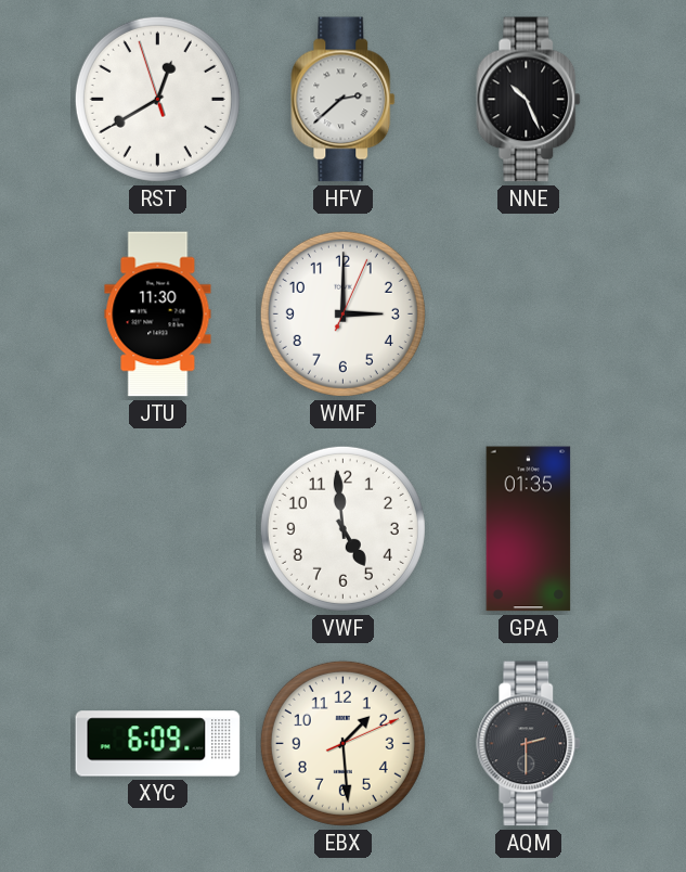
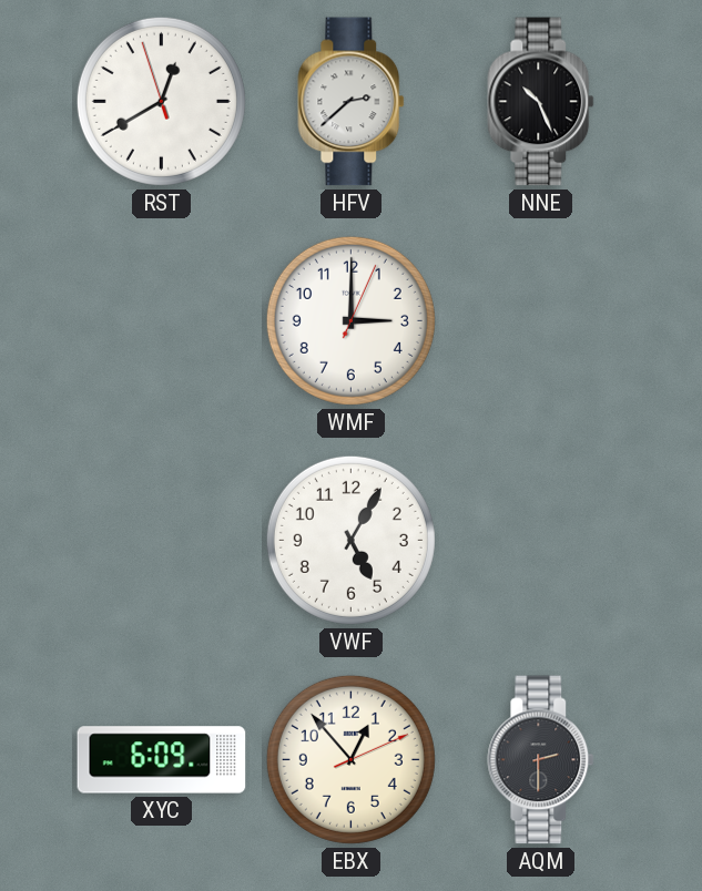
JTU: 11:30 -> none
VWF: 4:59 -> 5:05
GPA: 01:35 -> none
EBX: 1:29 -> 12:53
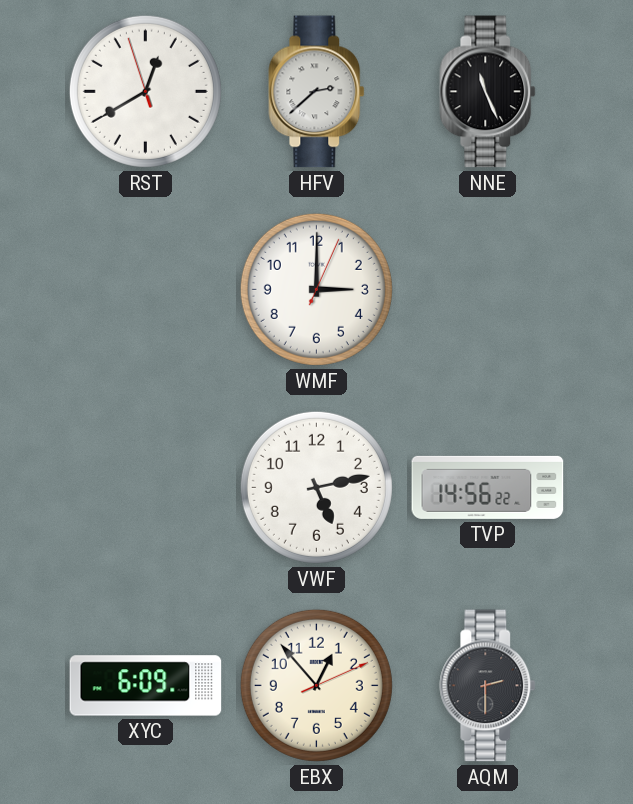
NNE: 10:26 -> 11:26
VWF: 5:05 -> 5:13
TVP: none -> 14:56
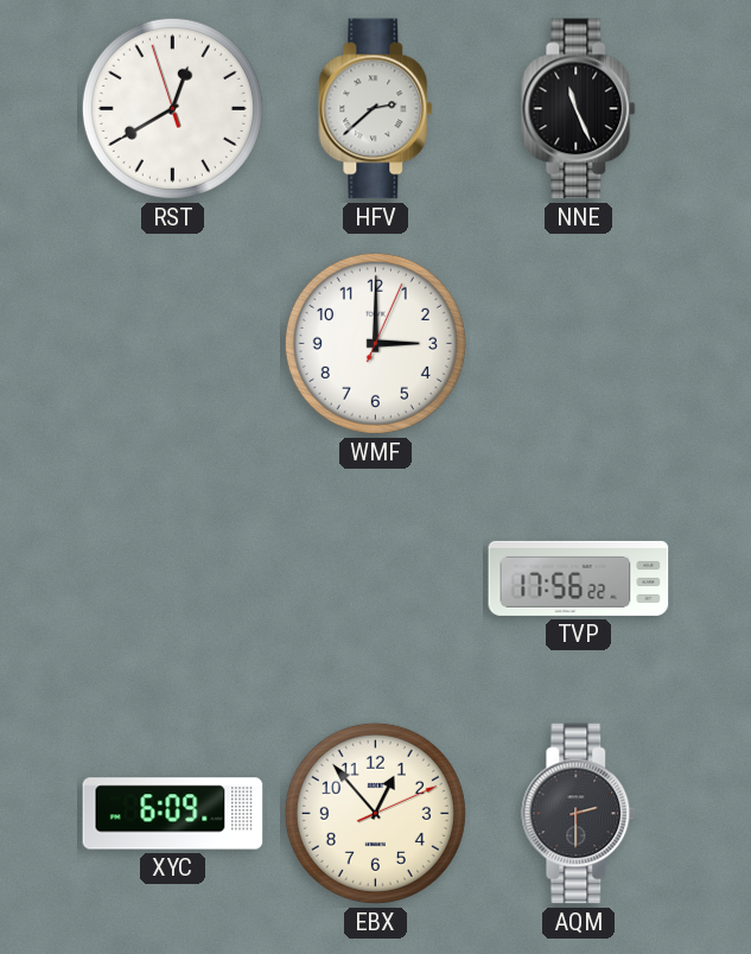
VWF: 5:13 -> none
TVP: 14:56 -> 17:56
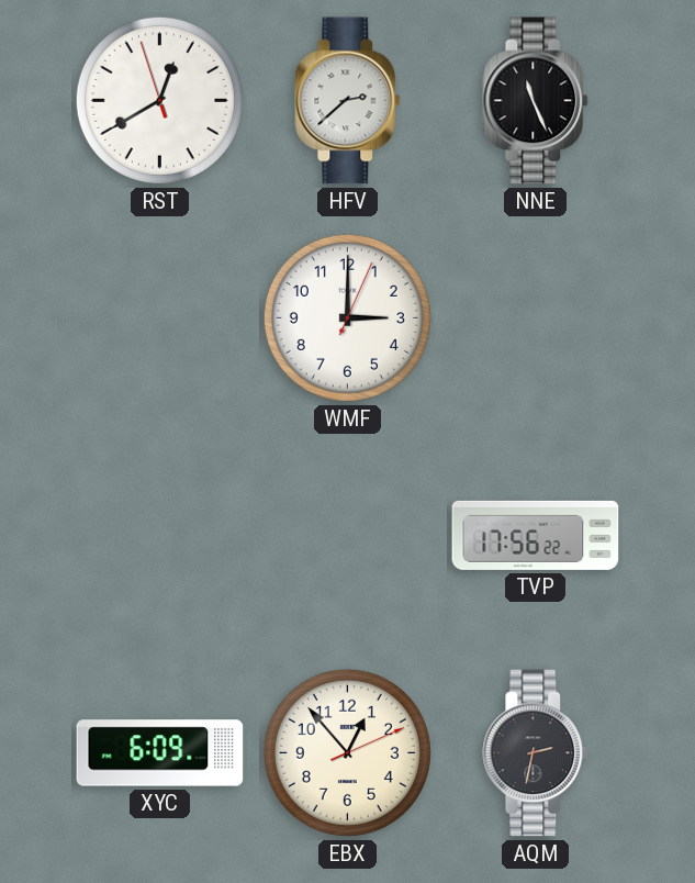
AQM: 2:30 -> 2:32
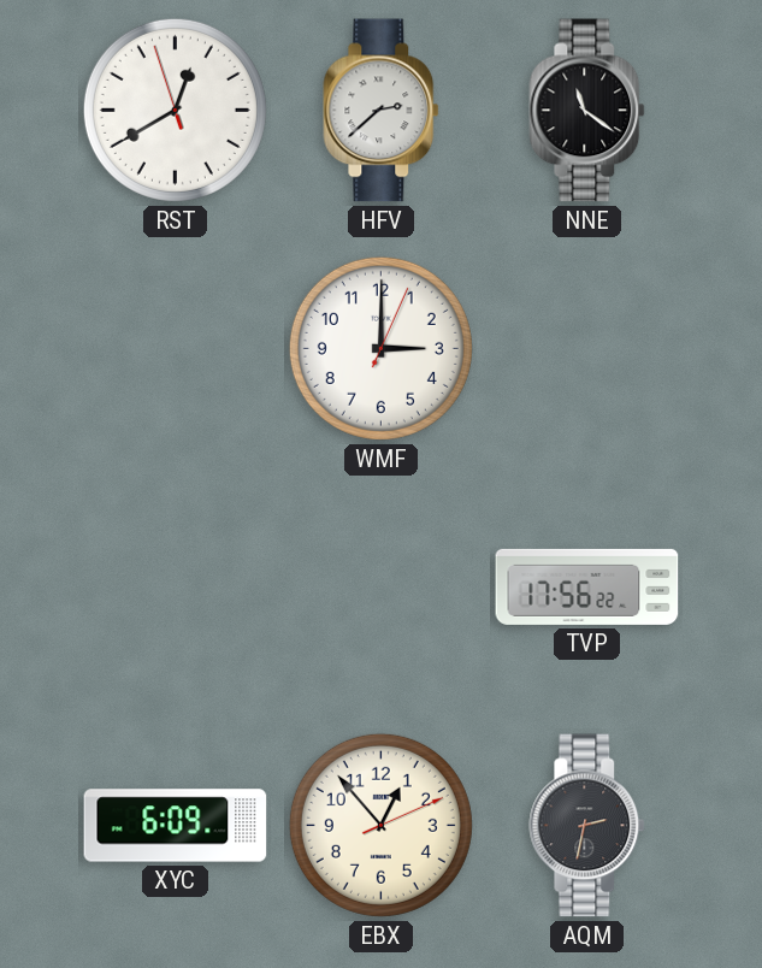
NNE: 11:26 -> 11:21
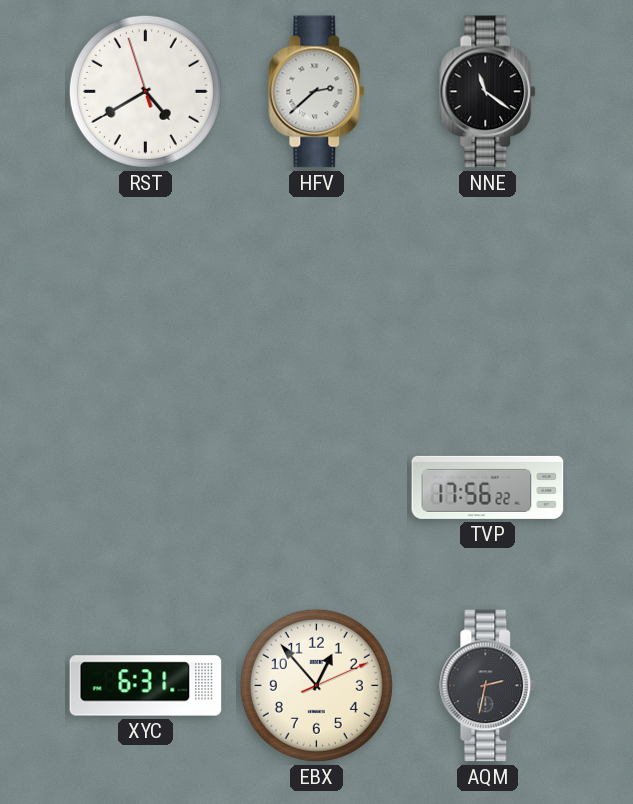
RST: 12:39 -> 4:39
WMF: 3:00 -> none
XYC: 6:09 -> 6:31
